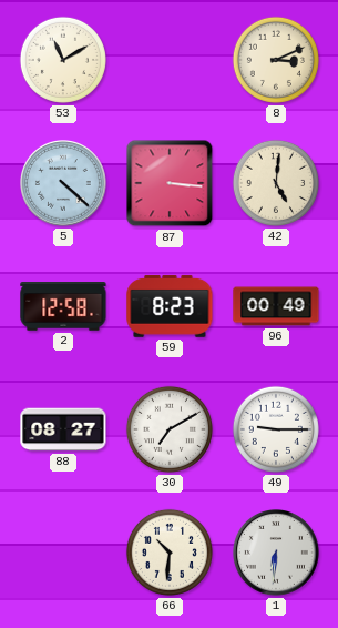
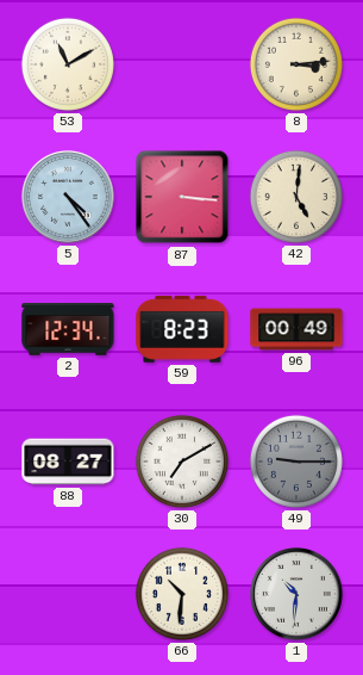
8: 3:11 -> 3:14
5: 4:22 -> 4:24
2: 12:58 -> 12:34
49 dial: white -> grey
1: 6:31 -> 10:31
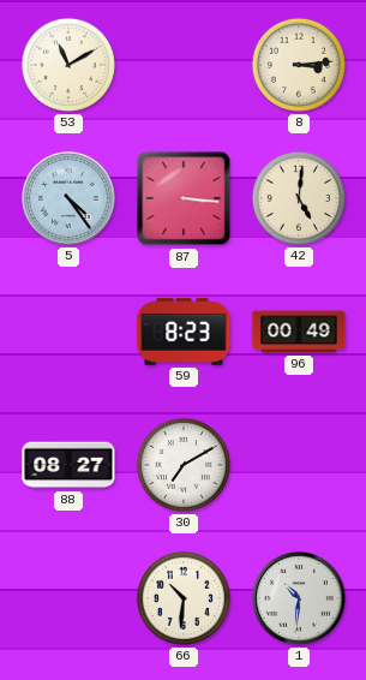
2: 12:34 -> none
49: 9:15 -> none
